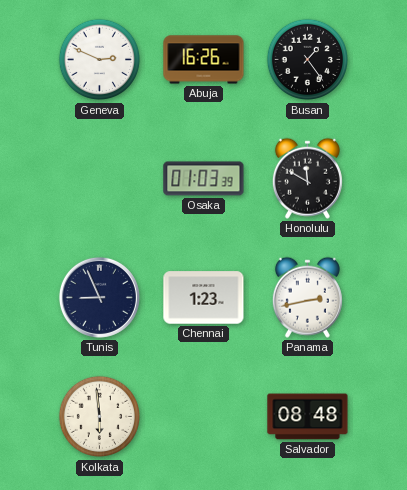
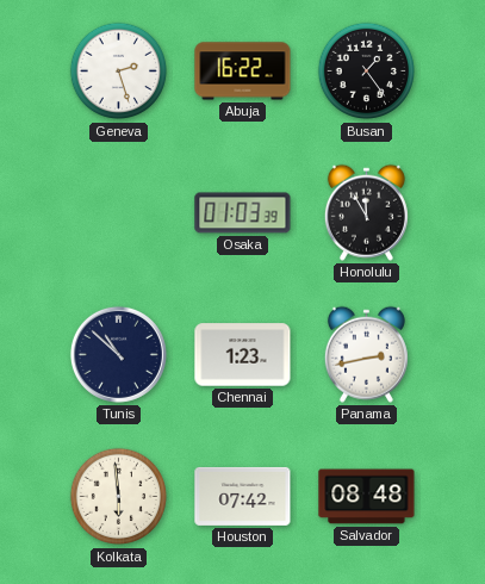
Geneva: 2:49 -> 2:27
Abuja: 16:26 -> 16:22
Honolulu: 11:50 -> 11:55
Tunis: 8:56 -> 10:52
Houston: none -> 07:42
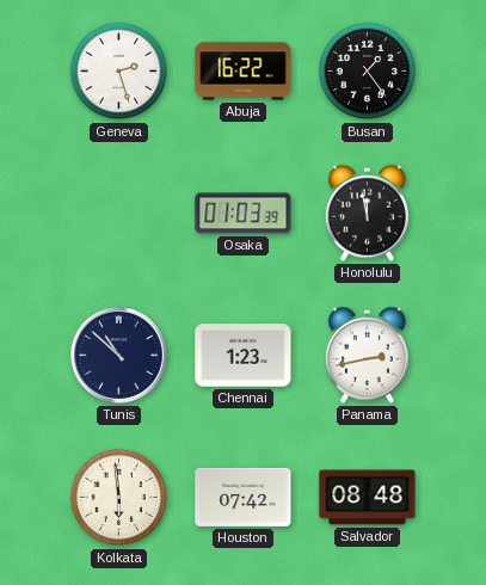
Honolulu: 11:55 -> 11:58
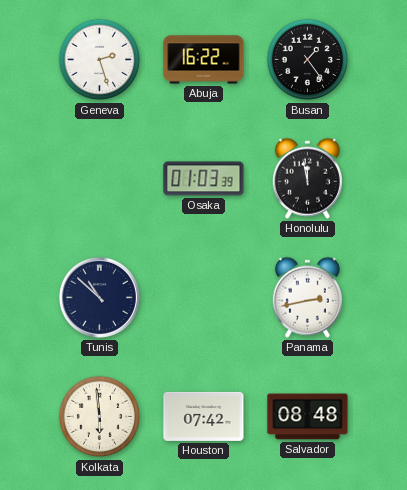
Chennai: 1:23 -> none
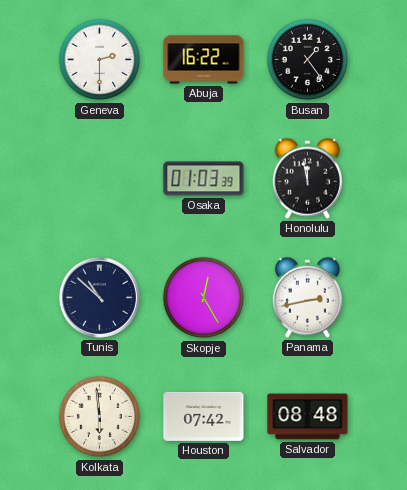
Geneva: 2:27 -> 2:30
Skopje: none -> 12:25
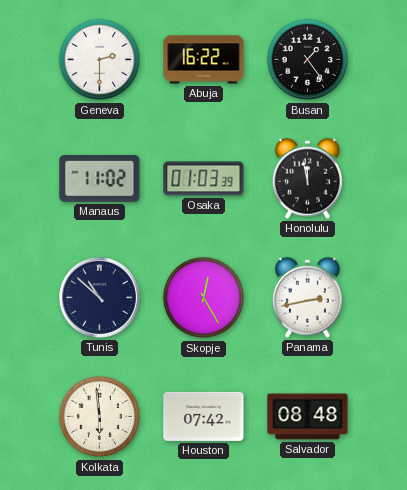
Manaus: none -> 11:02
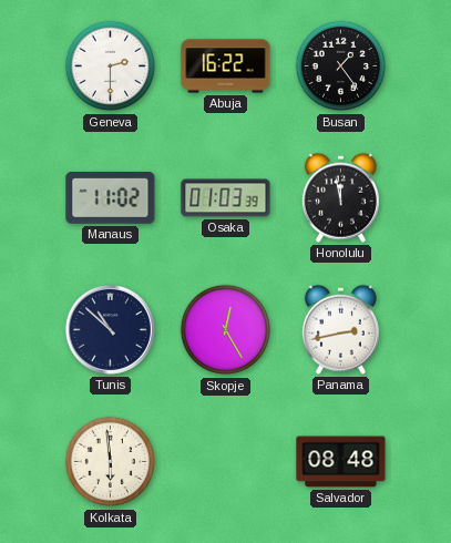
Houston: 07:42 -> none
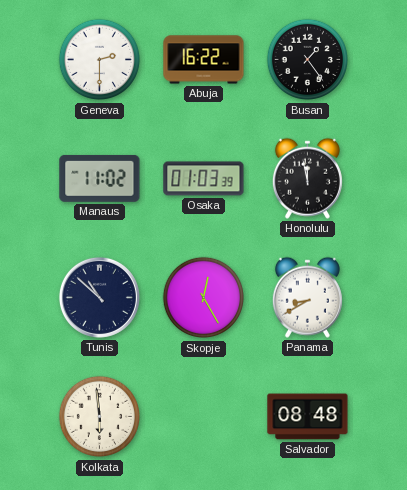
Panama: 2:43 -> 8:40
